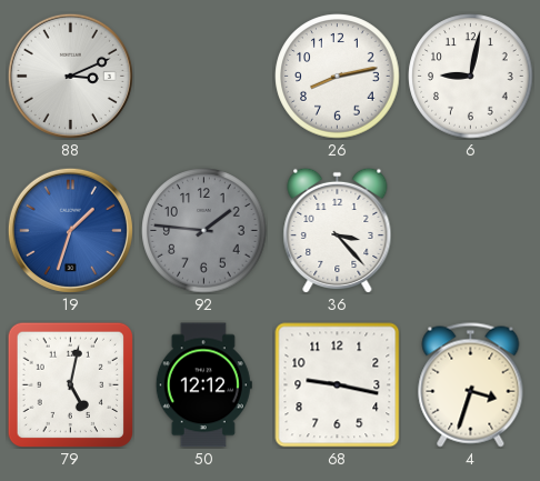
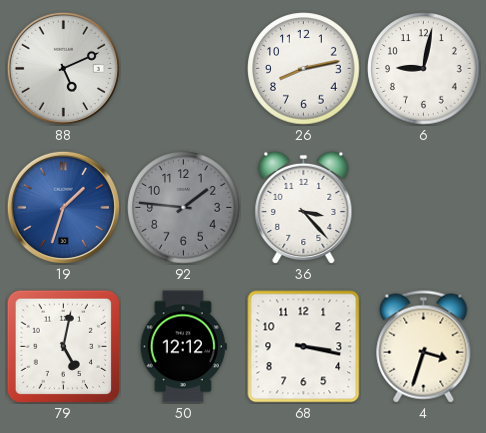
88: 3:11 -> 5:11
68: 9:17 -> 3:17
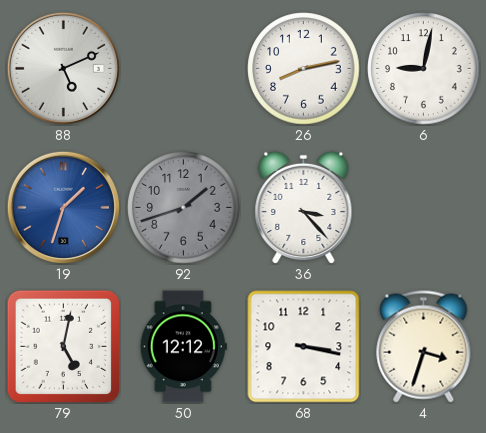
92: 1:46 -> 1:42
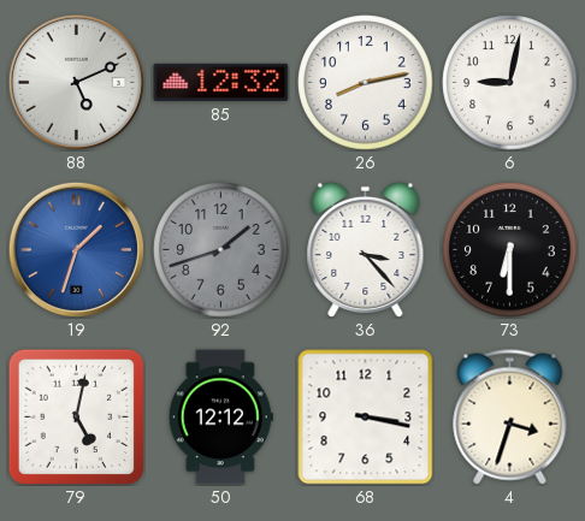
85: none -> 12:32
73: none -> 6:30
